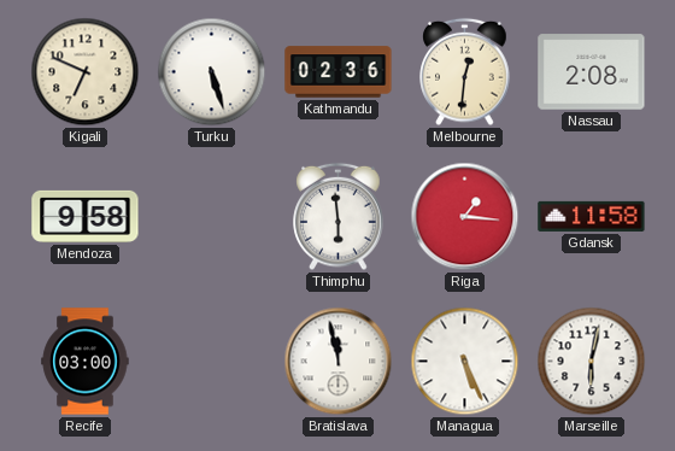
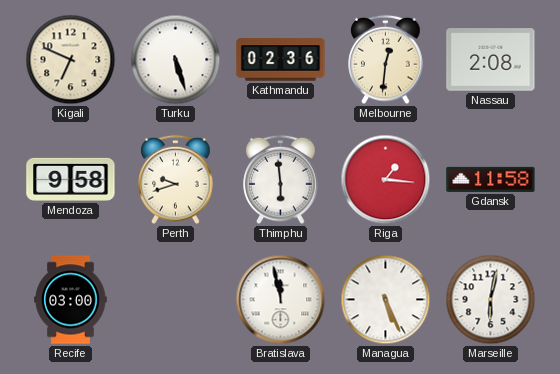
Perth: none -> 9:42
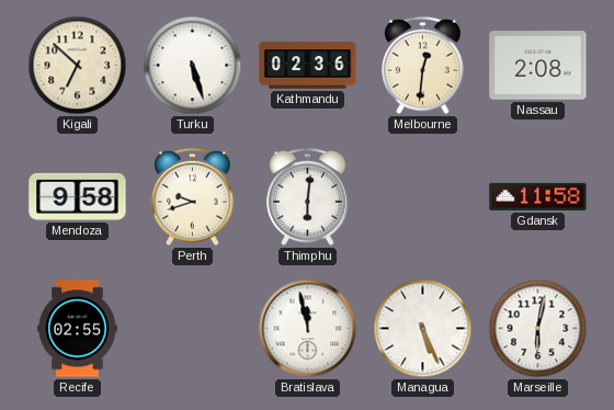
Kigali: 6:49 -> 6:52
Thimphu: 5:59 -> 6:01
Riga: 1:16 -> none
Recife: 03:00 -> 02:55
